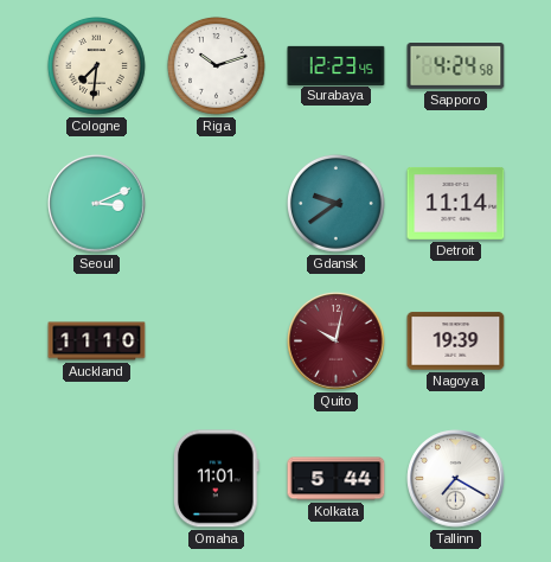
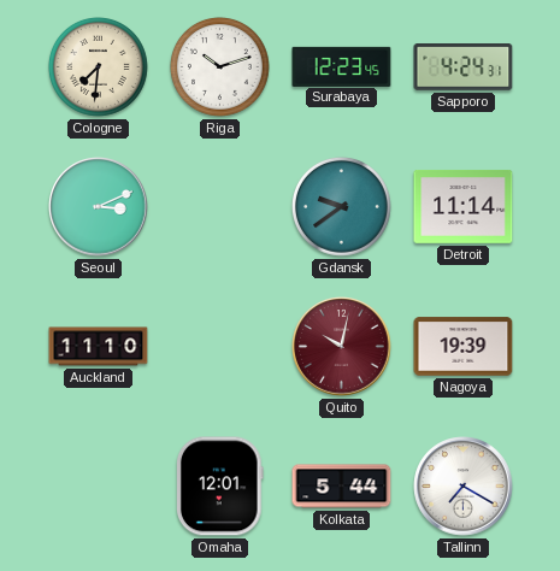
Sapporo: 4:24:58 -> 4:24:31
Omaha: 11:01 -> 12:01
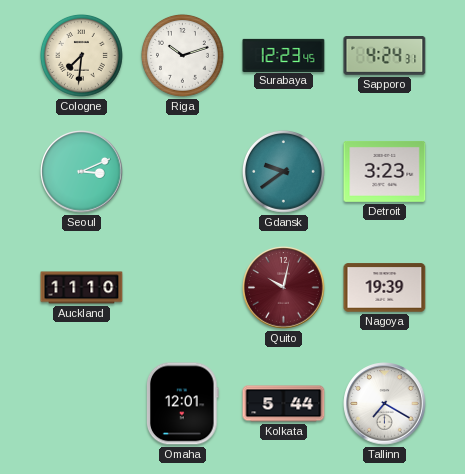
Detroit: 11:14 -> 3:23
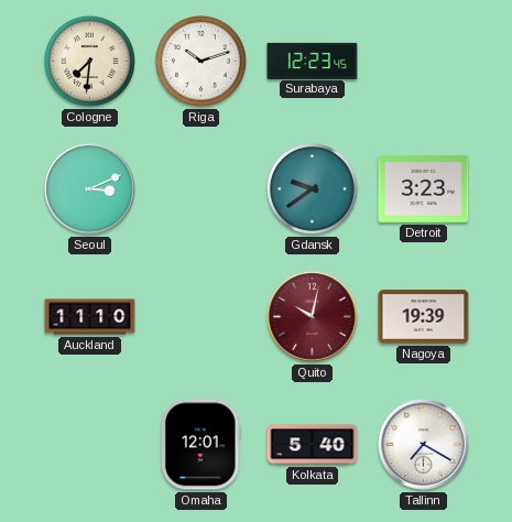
Sapporo: 4:24 -> none
Kolkata: 5:44 -> 5:40
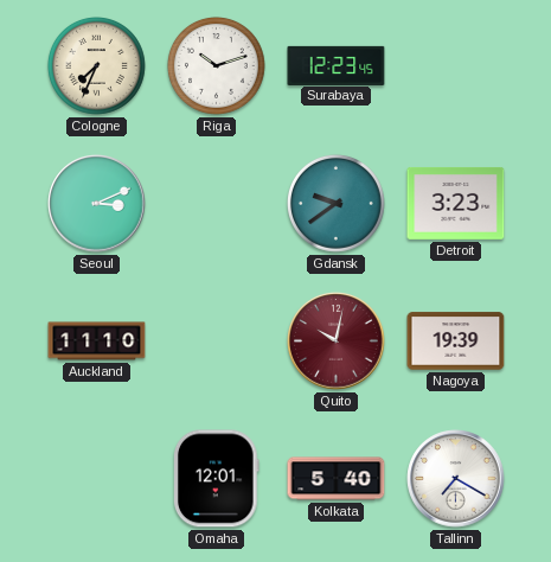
Cologne: 7:31 -> 7:34
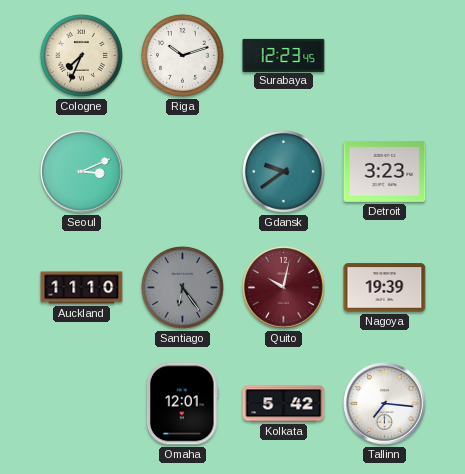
Santiago: none -> 6:24
Kolkata: 5:40 -> 5:42
Tallinn: 7:20 -> 7:16
